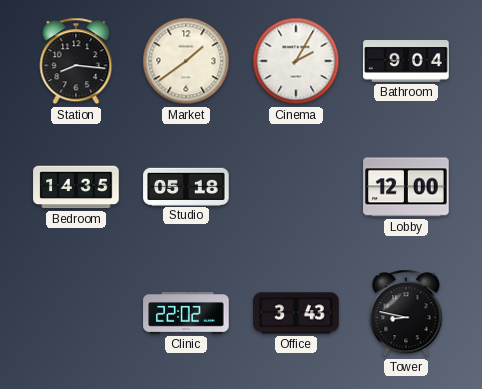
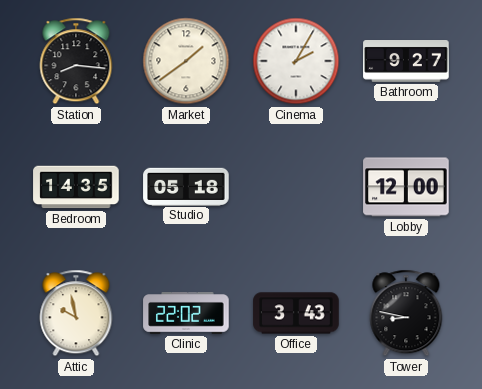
Bathroom: 9:04 -> 9:27
Attic: none -> 9:58
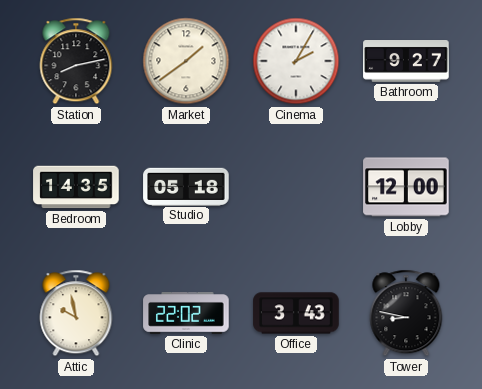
Station: 8:16 -> 8:13
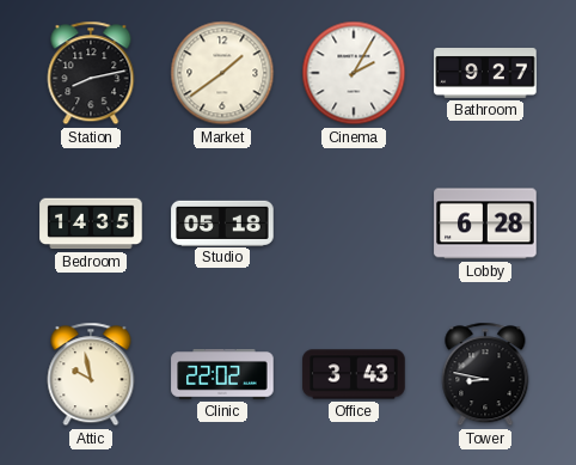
Lobby: 12:00 -> 6:28
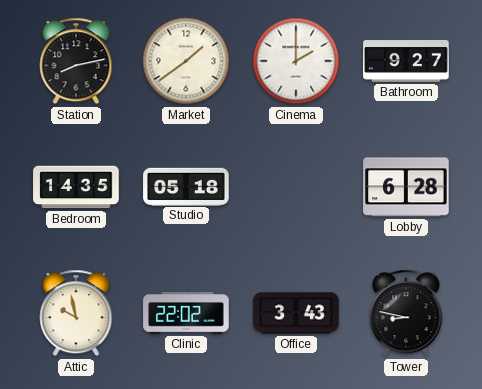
Cinema: 2:05 -> 2:00
